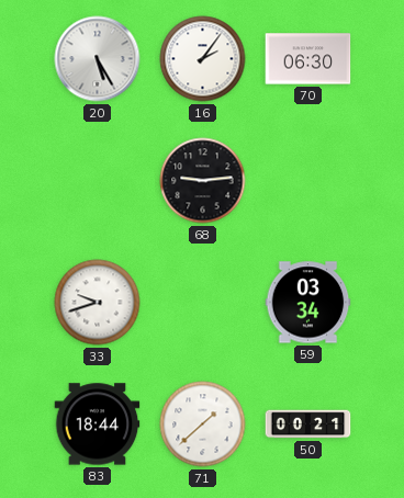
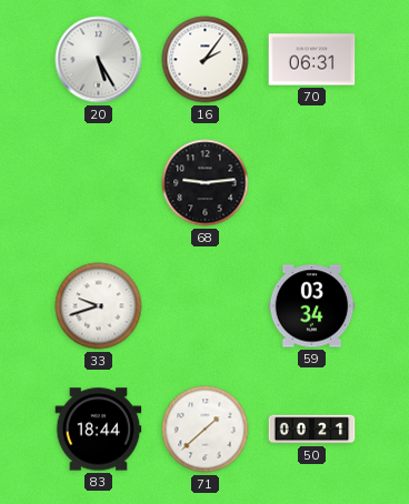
70: 06:30 -> 06:31
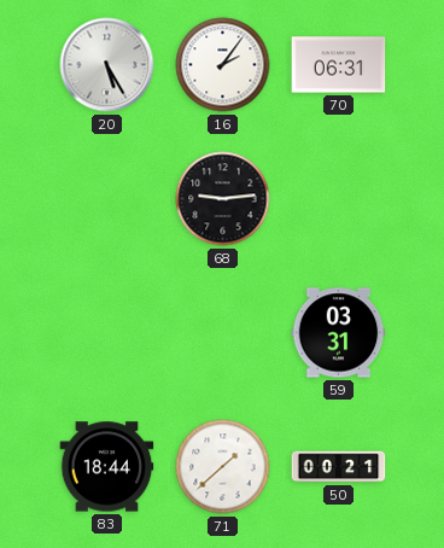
33: 9:42 -> none
59: 03:34 -> 03:31
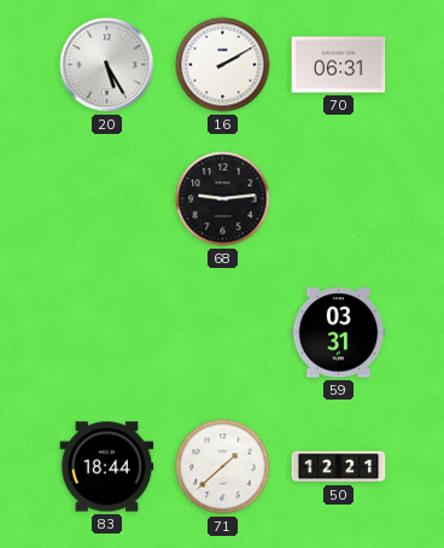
16: 2:06 -> 2:10
50: 00:21 -> 12:21
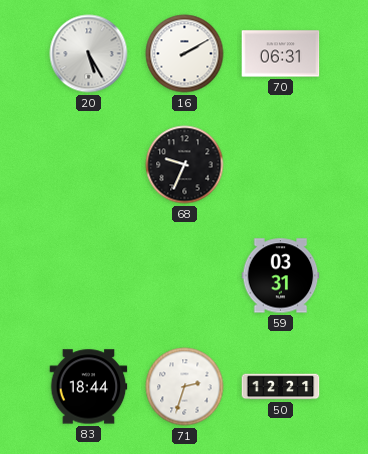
68: 9:14 -> 9:34
71: 1:38 -> 2:33
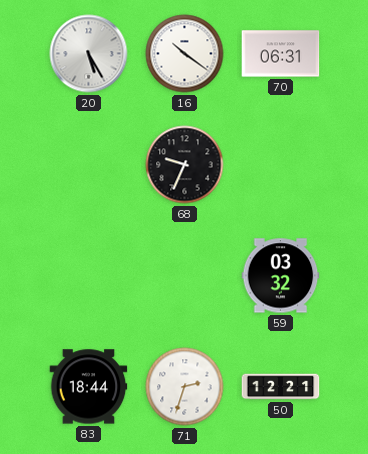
16: 2:10 -> 10:21
59: 03:31 -> 03:32
